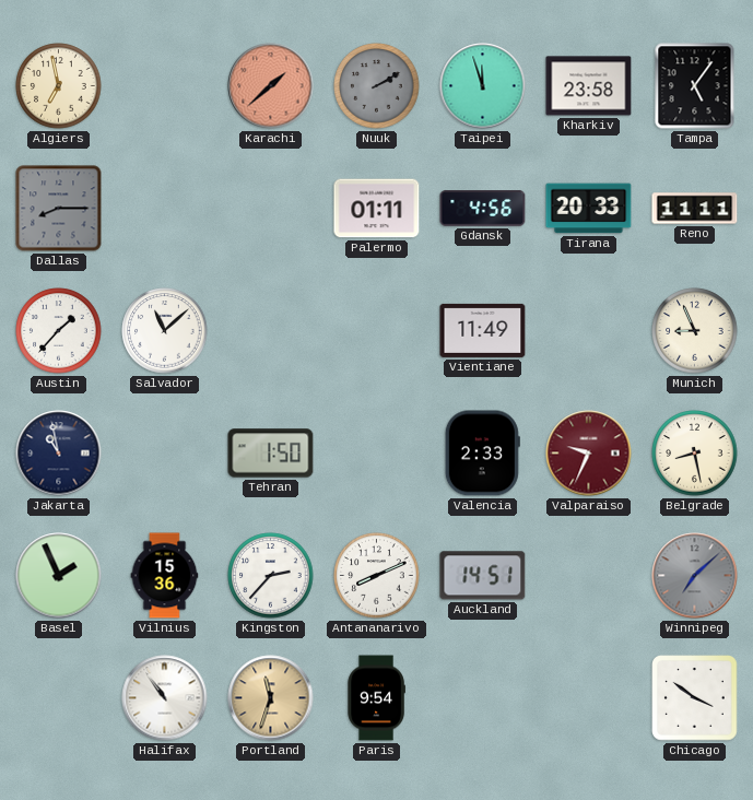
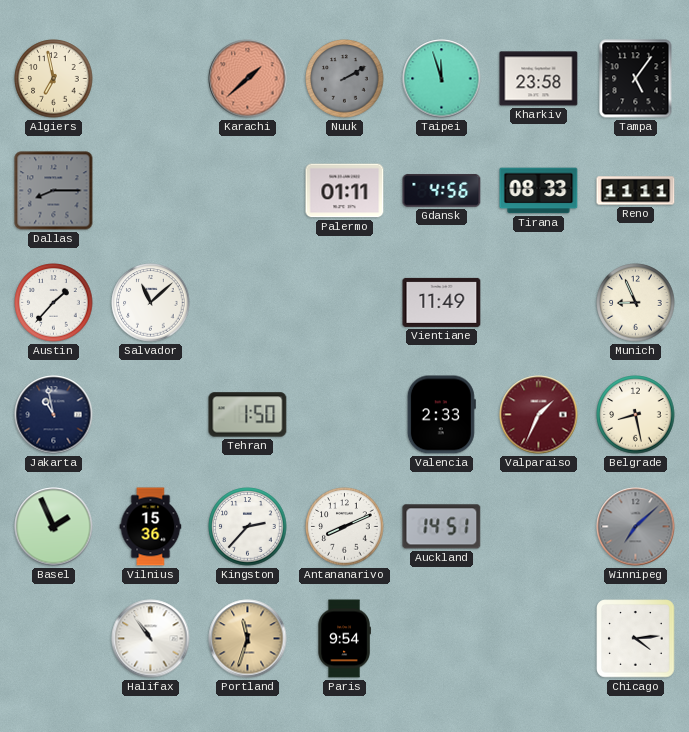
Tirana: 20:33 -> 08:33
Valparaiso: 9:34 -> 1:34
Chicago: 3:51 -> 4:14
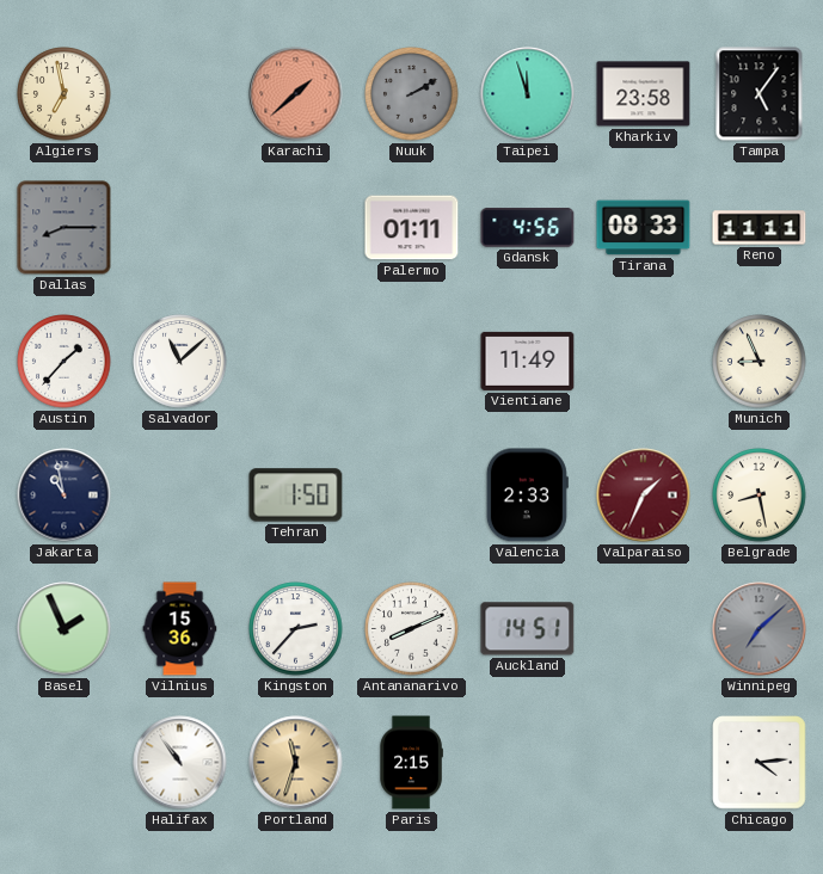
Paris: 9:54 -> 2:15
